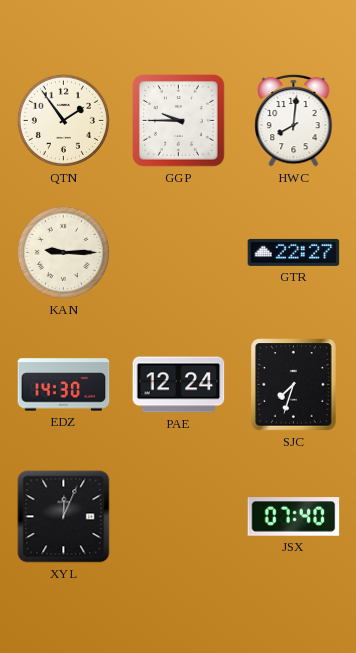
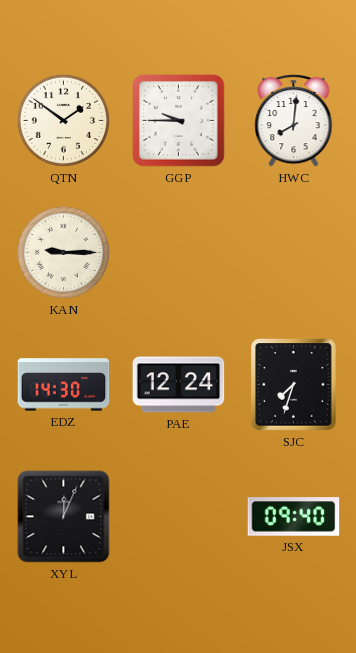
QTN: 1:54 -> 1:51
GTR: 22:27 -> none
JSX: 07:40 -> 09:40
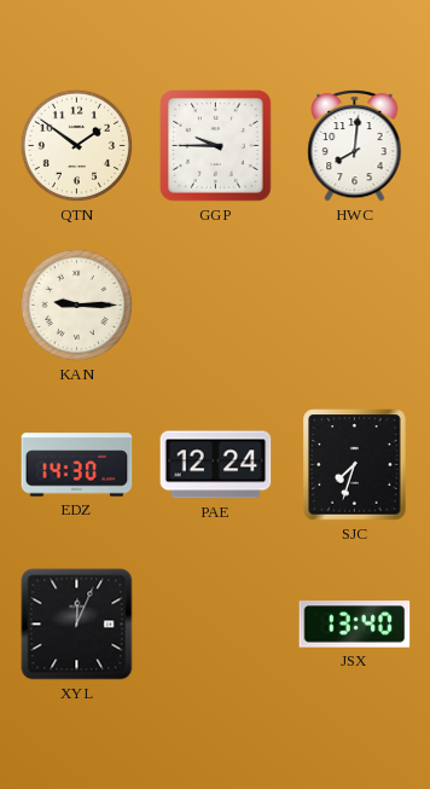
JSX: 09:40 -> 13:40
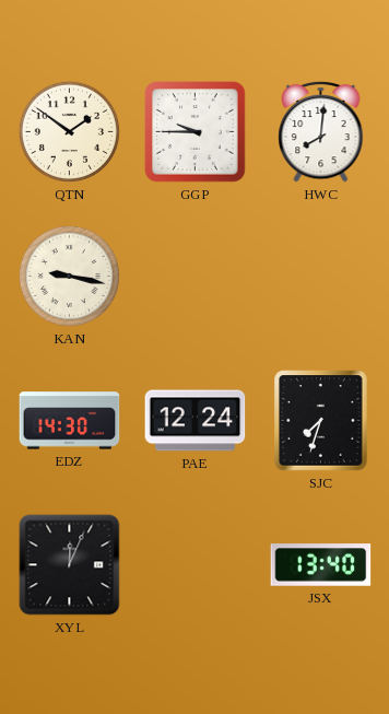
KAN: 9:15 -> 9:17
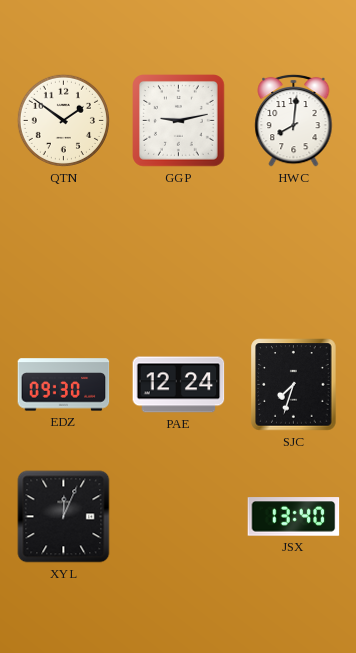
GGP: 9:45 -> 9:13
KAN: 9:17 -> none
EDZ: 14:30 -> 09:30
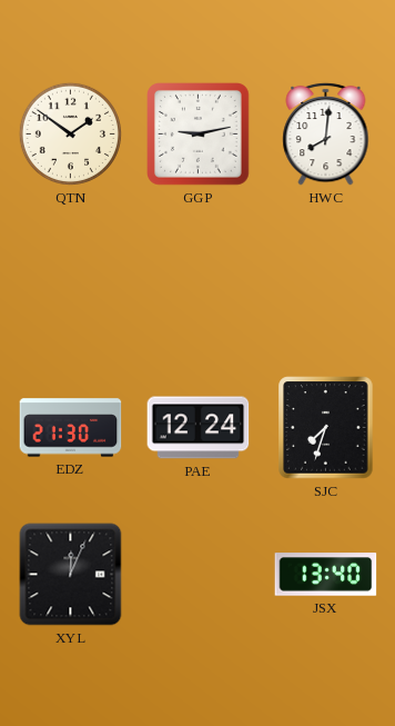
EDZ: 09:30 -> 21:30
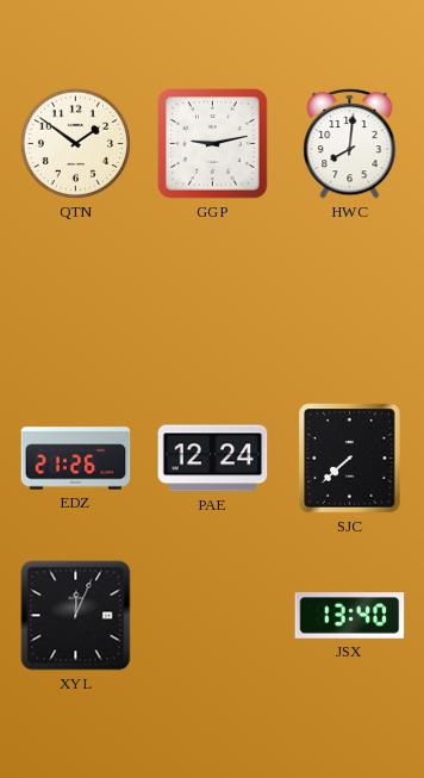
EDZ: 21:30 -> 21:26
SJC: 7:33 -> 7:38
